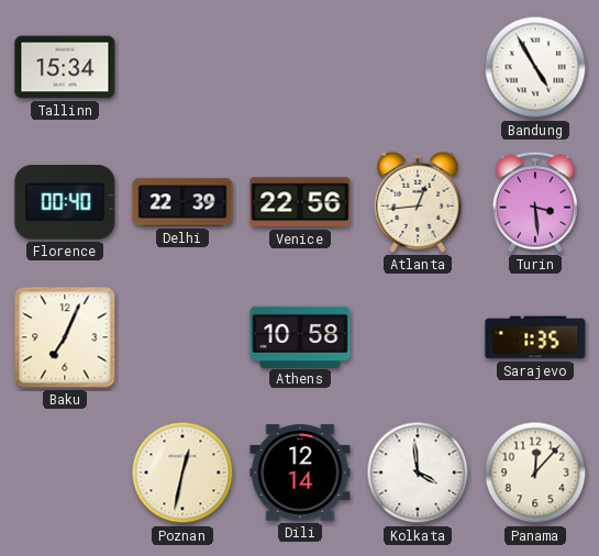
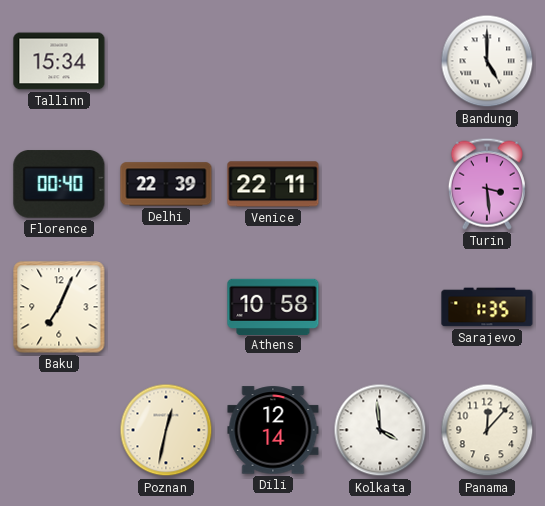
Bandung: 4:55 -> 5:00
Venice: 22:56 -> 22:11
Atlanta: 12:44 -> none
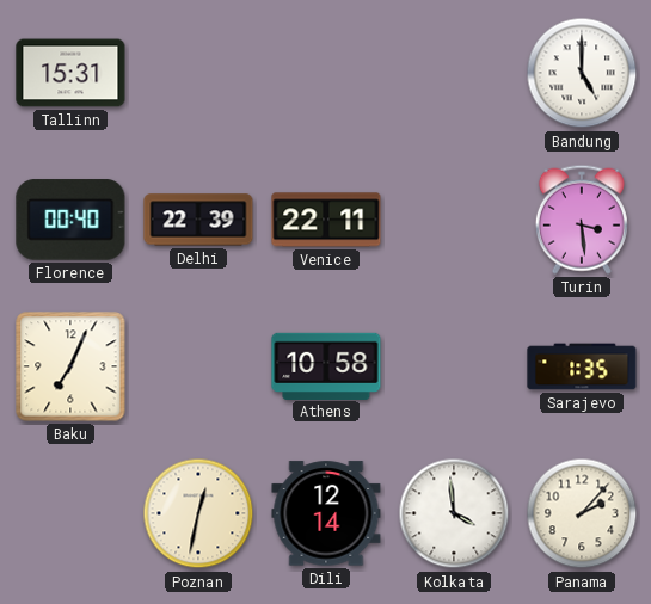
Tallinn: 15:34 -> 15:31
Panama: 12:07 -> 2:07
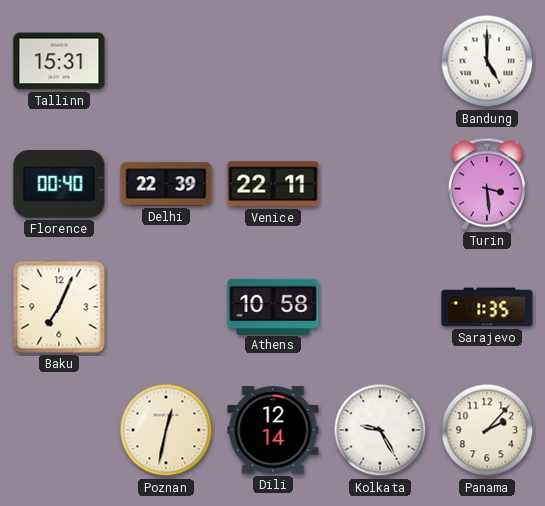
Kolkata: 3:59 -> 9:25
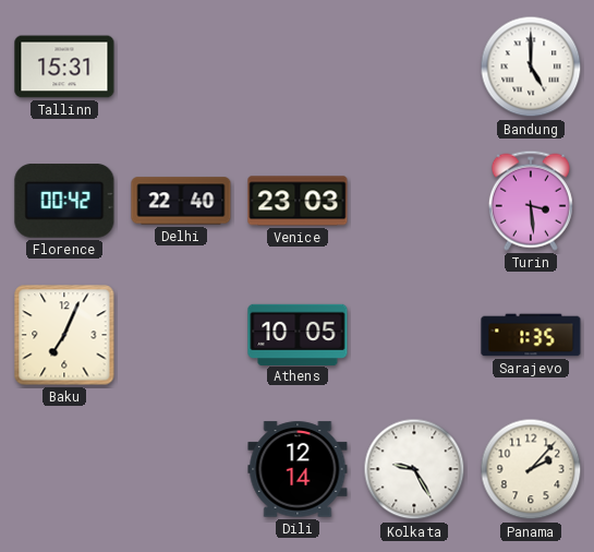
Florence: 00:40 -> 00:42
Delhi: 22:39 -> 22:40
Venice: 22:11 -> 23:03
Athens: 10:58 -> 10:05
Poznan: 12:32 -> none
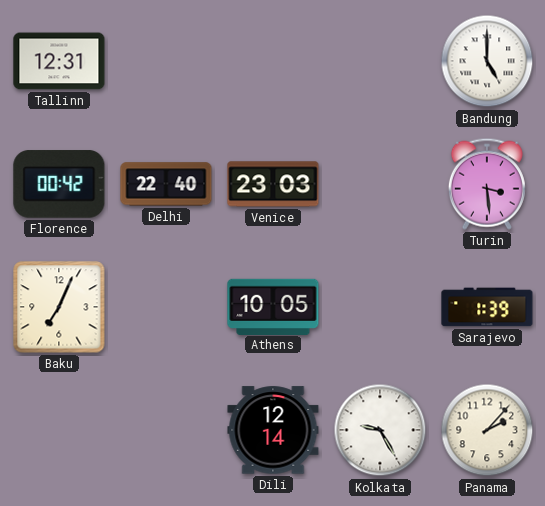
Tallinn: 15:31 -> 12:31
Sarajevo: 1:35 -> 1:39
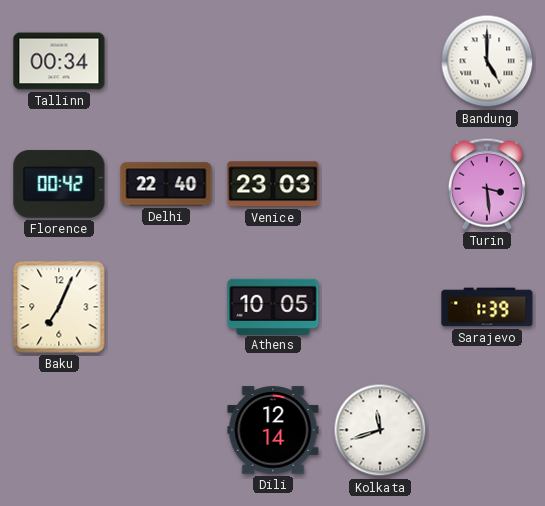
Tallinn: 12:31 -> 00:34
Kolkata: 9:25 -> 11:42
Panama: 2:07 -> none
